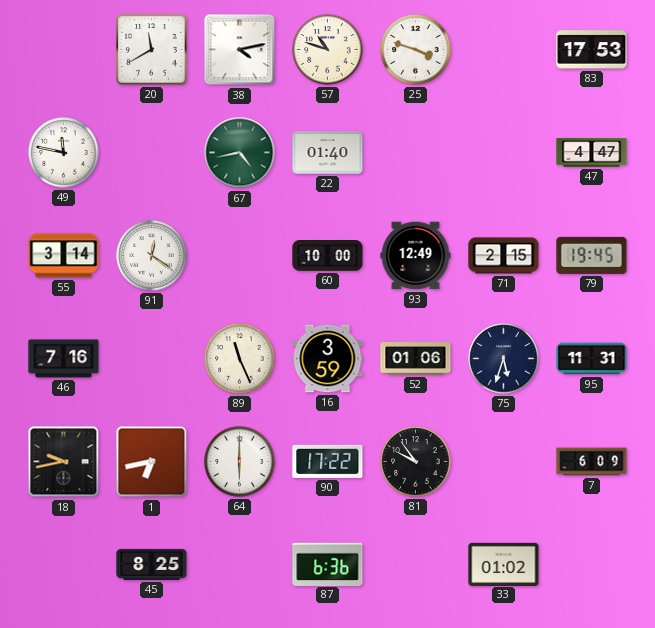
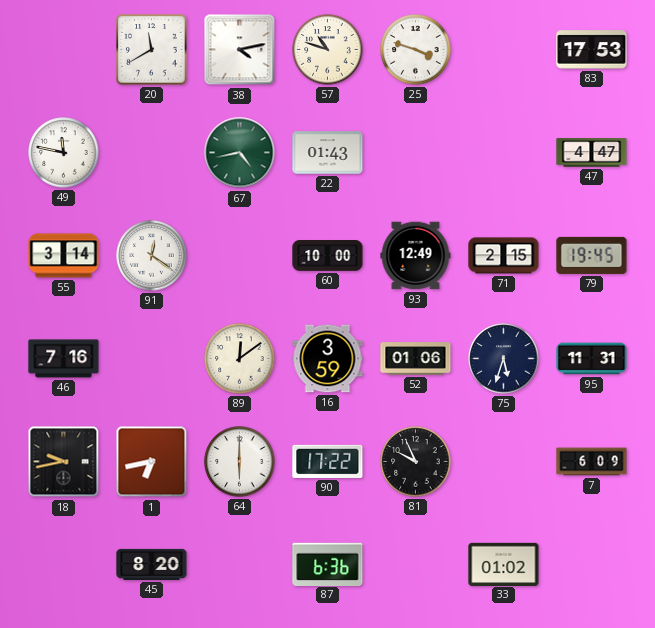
22: 01:40 -> 01:43
89: 11:26 -> 12:09
81: 9:54 -> 9:56
45: 8:25 -> 8:20
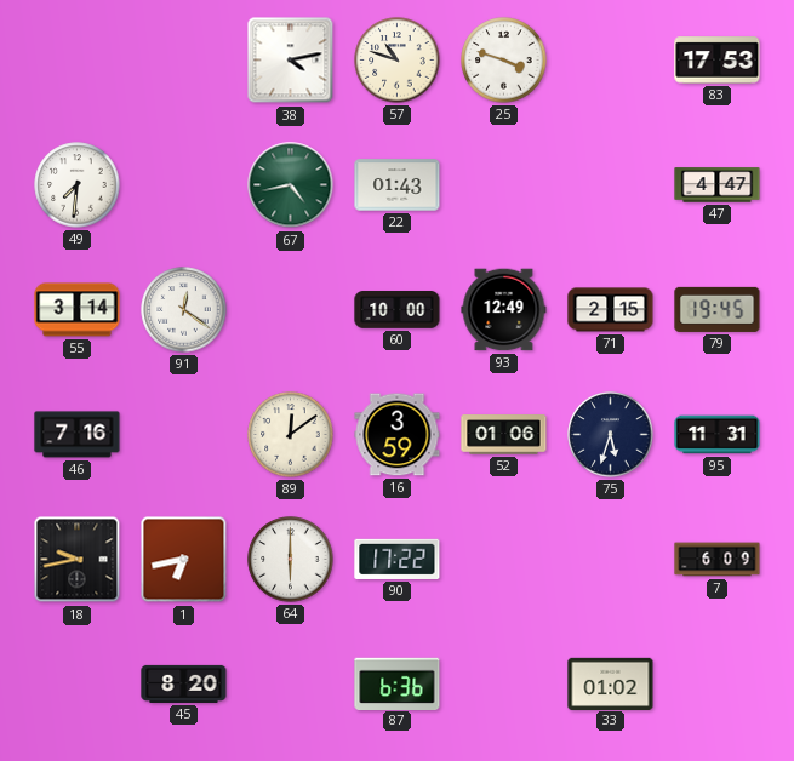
20: 11:40 -> none
49: 11:47 -> 7:31
81: 9:56 -> none
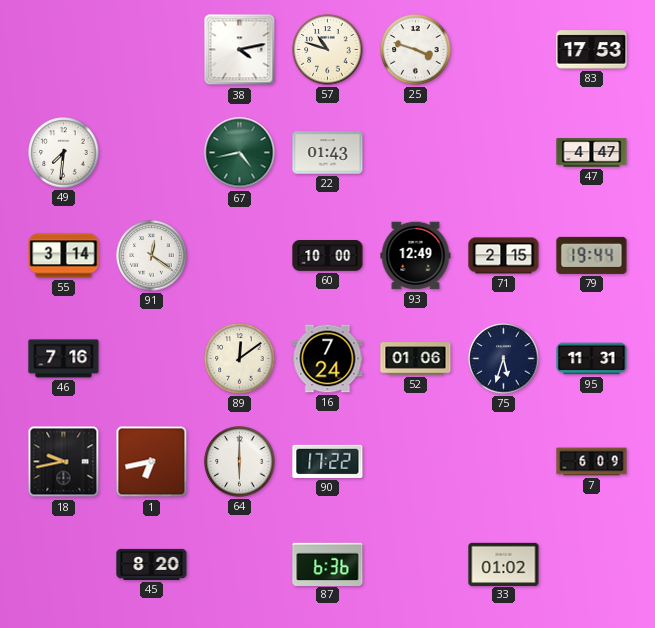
79: 19:45 -> 19:44
16: 3:59 -> 7:24
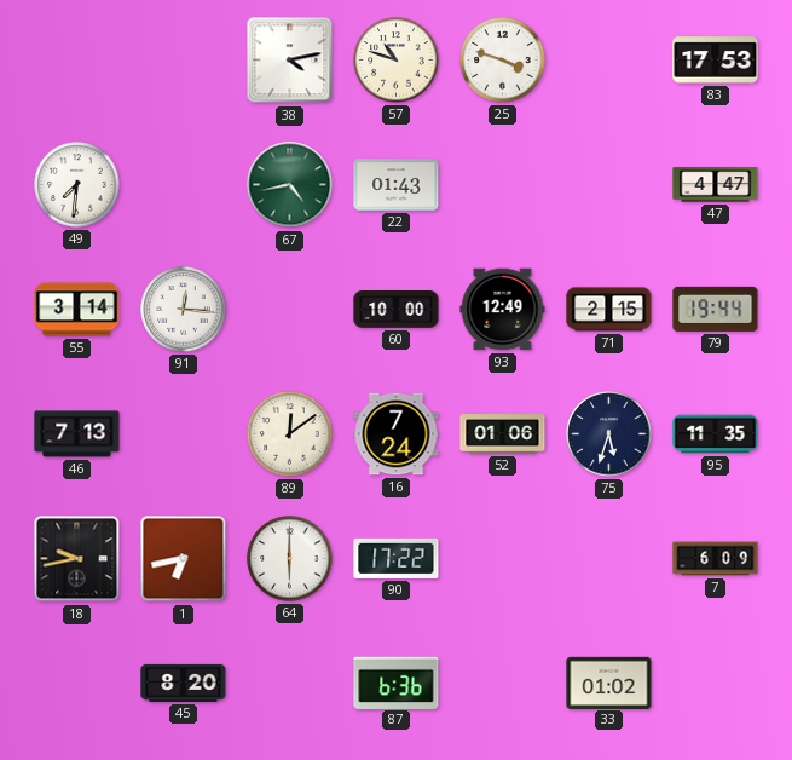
91: 12:21 -> 12:16
46: 7:16 -> 7:13
95: 11:31 -> 11:35
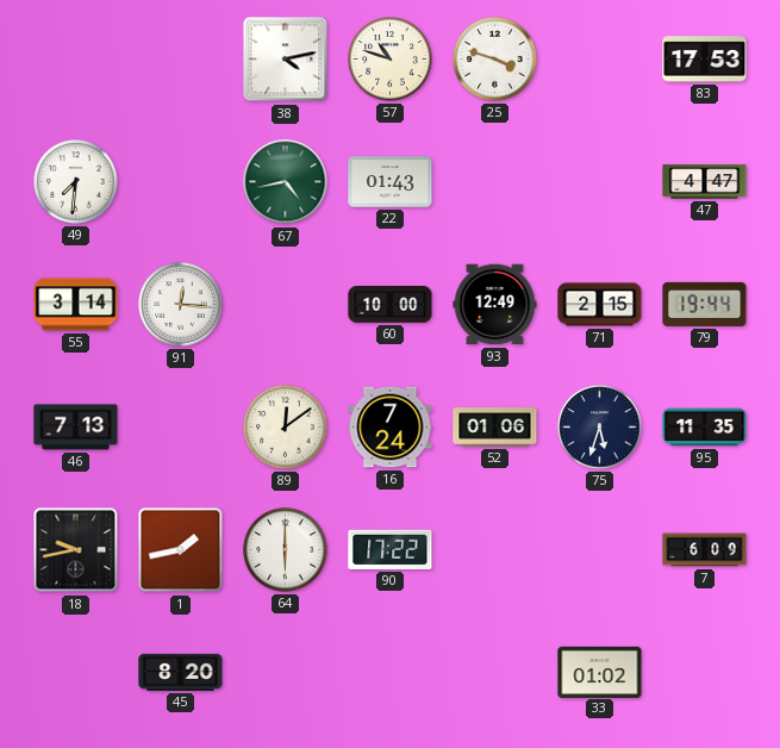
1: 6:43 -> 1:43
87: 6:36 -> none
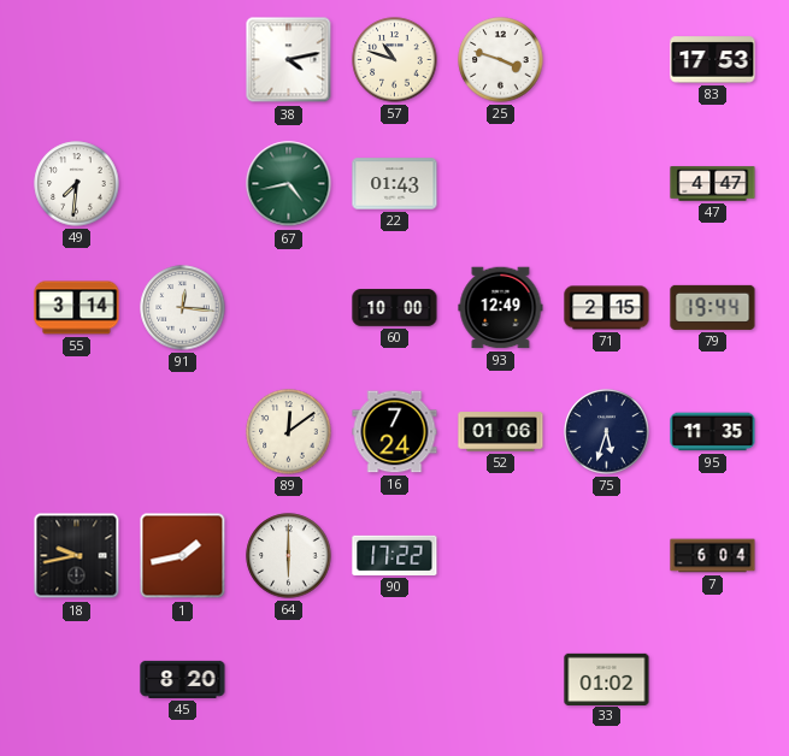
46: 7:13 -> none
7: 6:09 -> 6:04
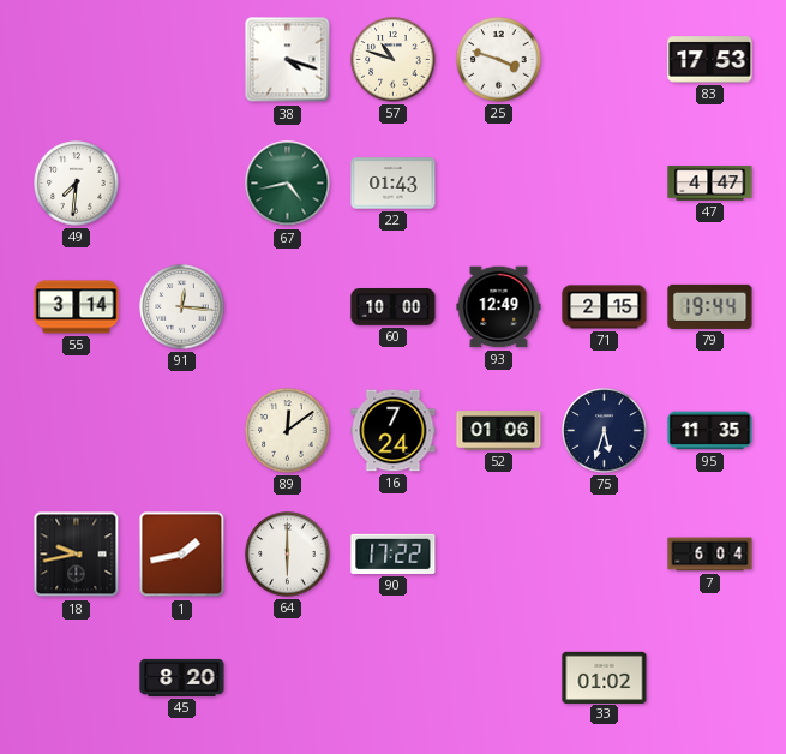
38: 4:13 -> 4:18
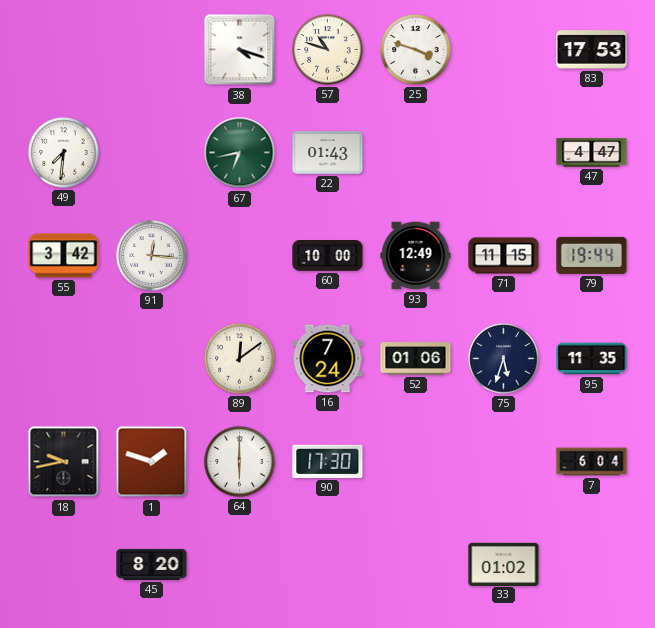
67: 4:43 -> 6:43
55: 3:14 -> 3:42
71: 2:15 -> 11:15
1: 1:43 -> 1:48
90: 17:22 -> 17:30
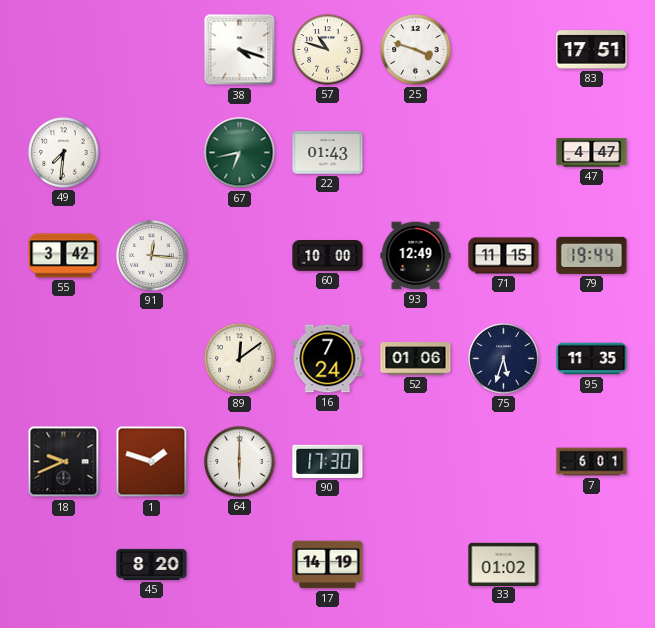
83: 17:53 -> 17:51
18: 9:43 -> 9:41
7: 6:04 -> 6:01
17: none -> 14:19
